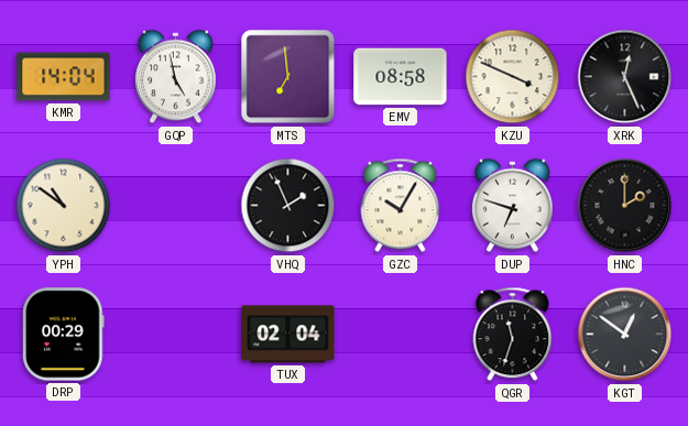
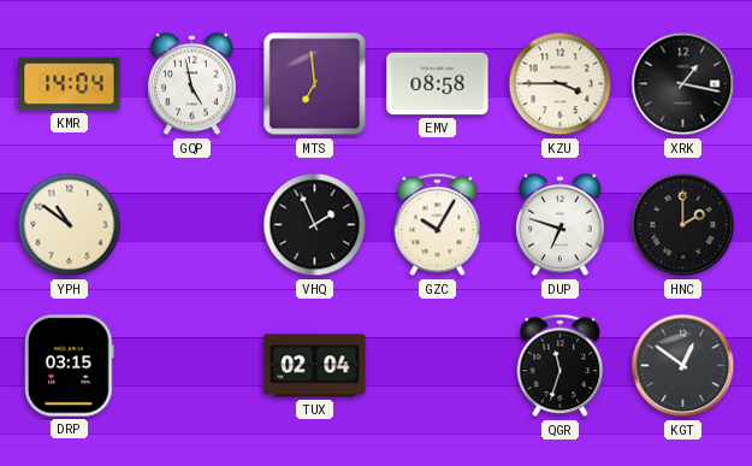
KZU: 3:49 -> 3:45
XRK: 12:26 -> 1:17
DRP: 00:29 -> 03:15
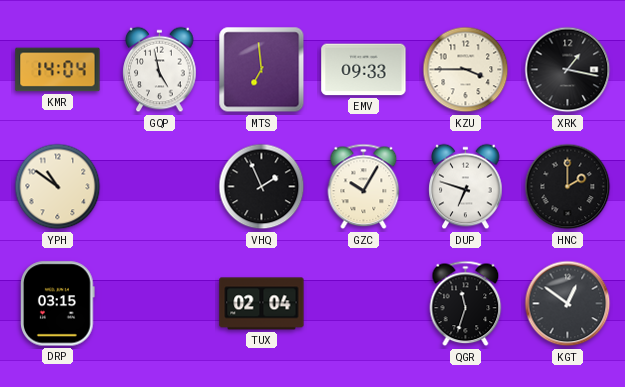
EMV: 08:58 -> 09:33
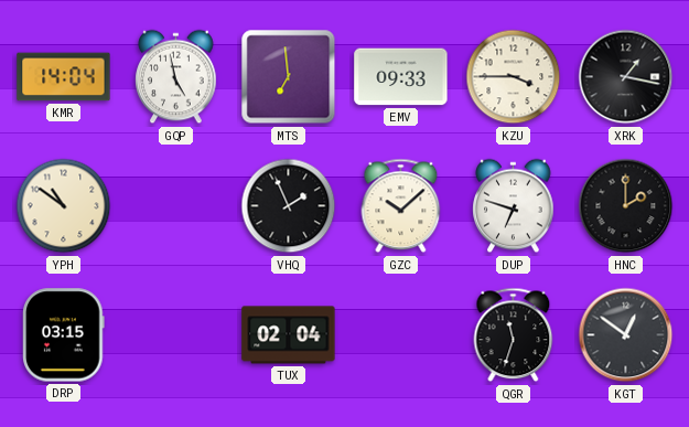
GZC: 10:05 -> 10:08
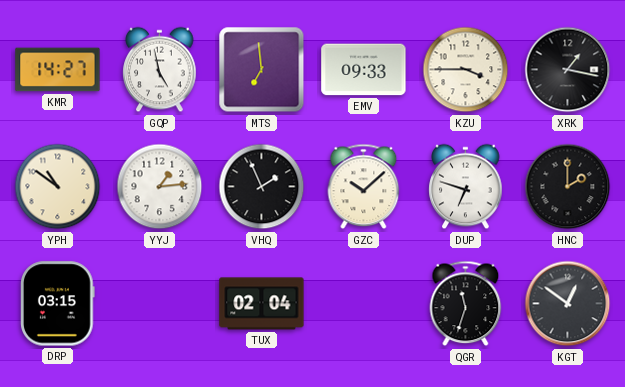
KMR: 14:04 -> 14:27
YYJ: none -> 1:14
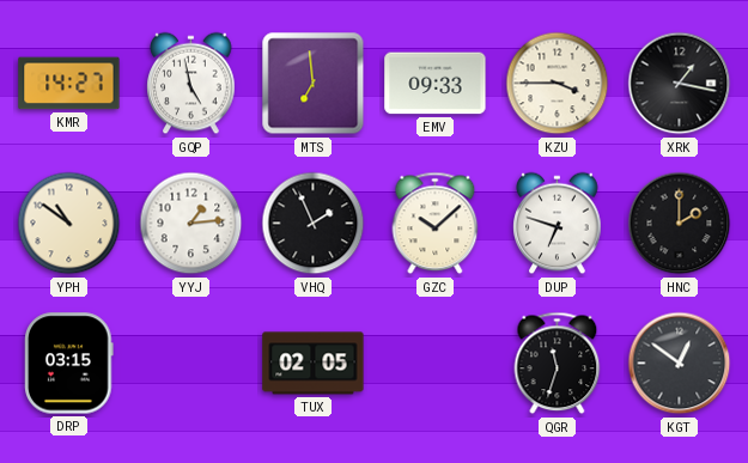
TUX: 02:04 -> 02:05
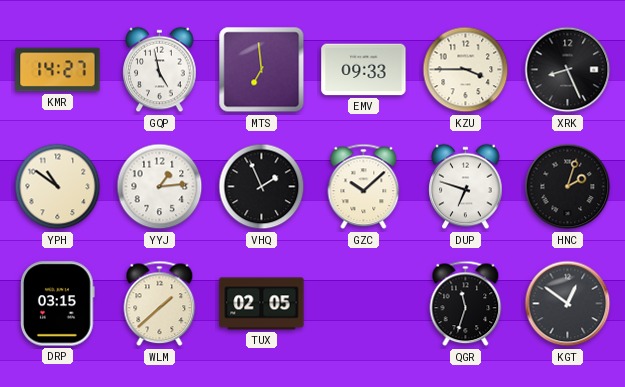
XRK: 1:17 -> 8:26
HNC: 2:00 -> 2:03
WLM: none -> 1:38
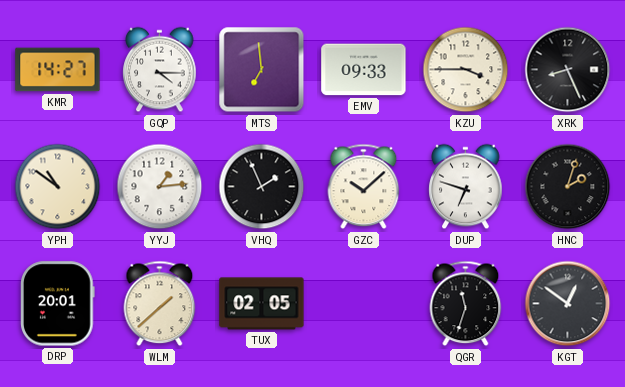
GQP: 4:58 -> 4:15
DRP: 03:15 -> 20:01
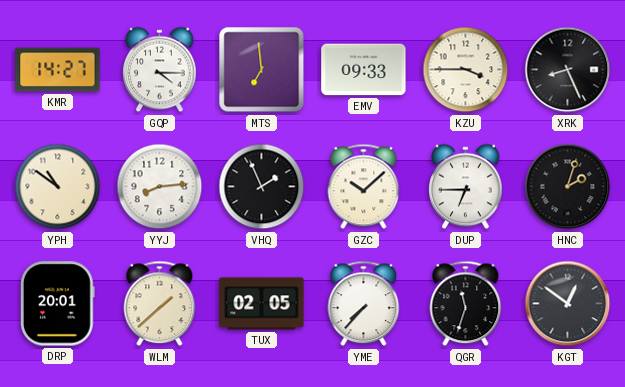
YYJ: 1:14 -> 8:14
DUP: 6:48 -> 6:45
YME: none -> 7:37
